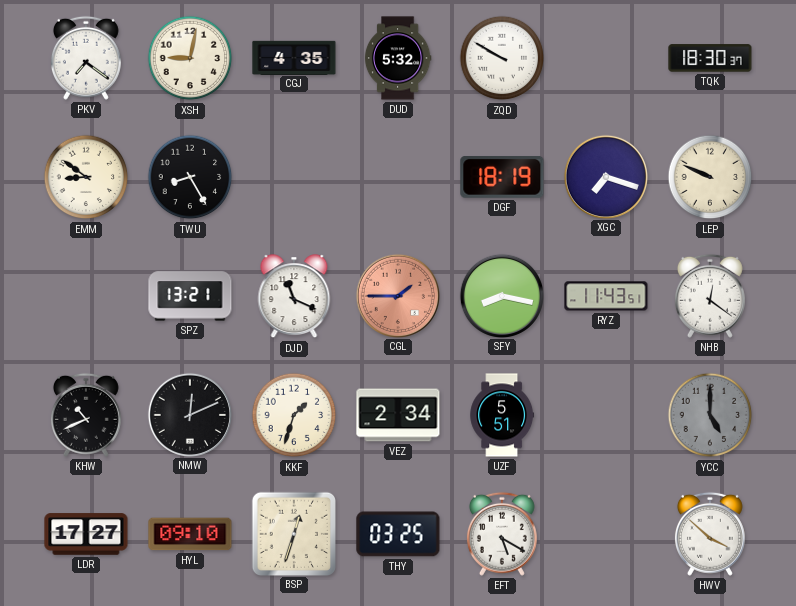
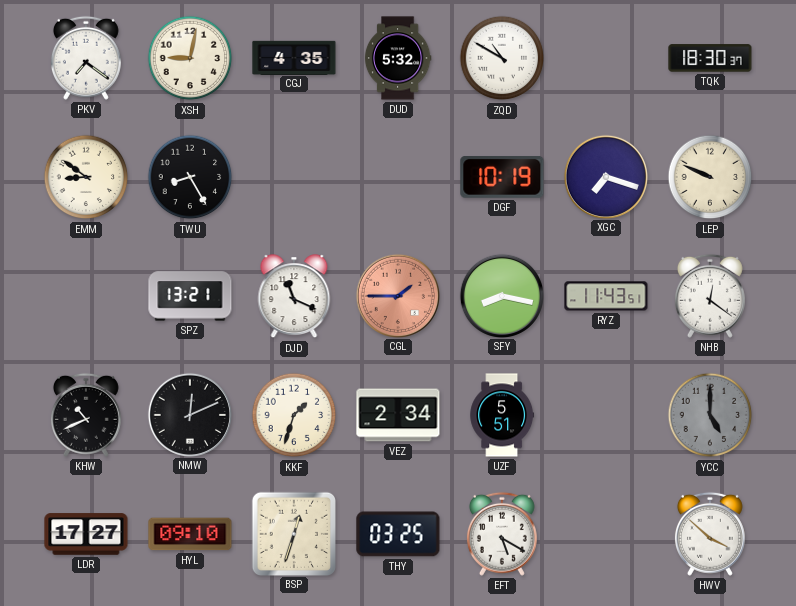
ZQD: 9:50 -> 10:50
DGF: 18:19 -> 10:19
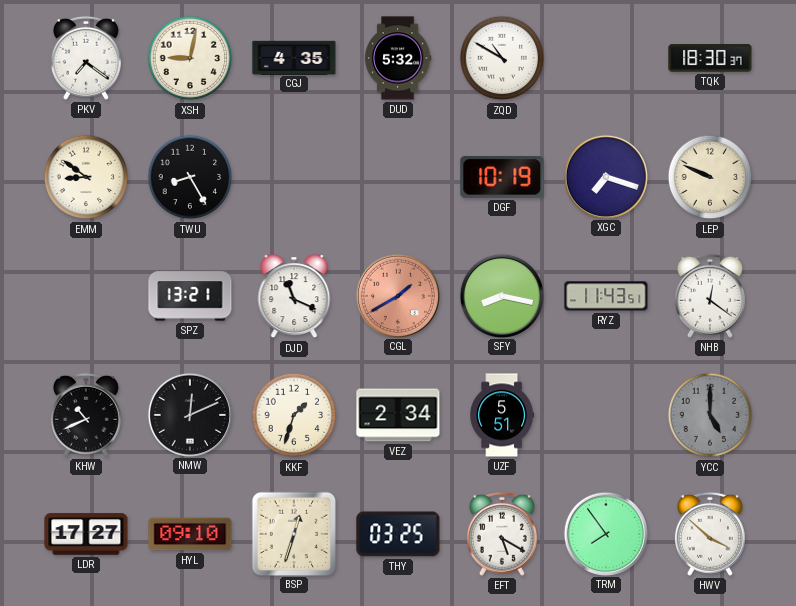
CGL: 1:45 -> 1:40
TRM: none -> 7:54
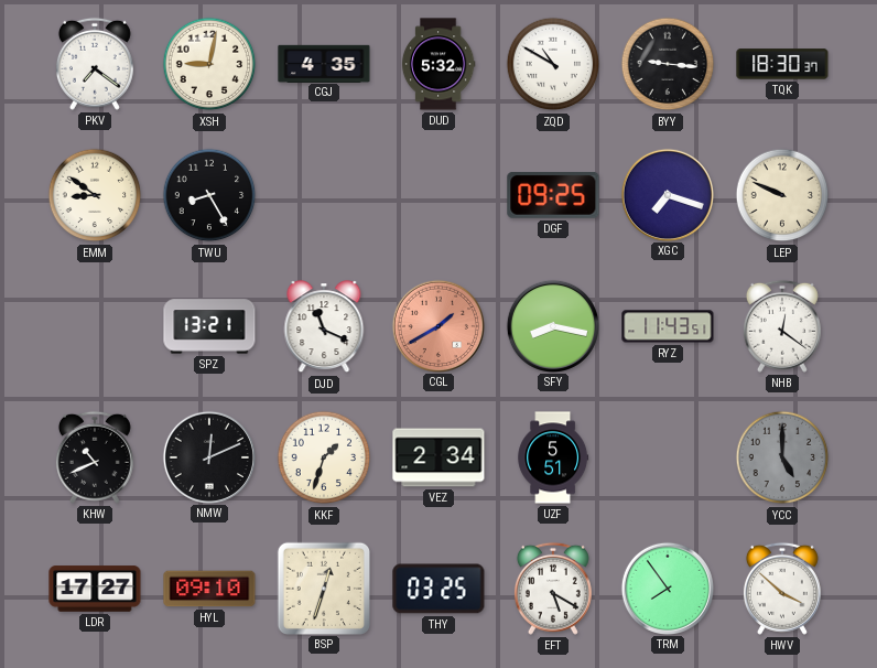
BYY: none -> 9:16
DGF: 10:19 -> 09:25
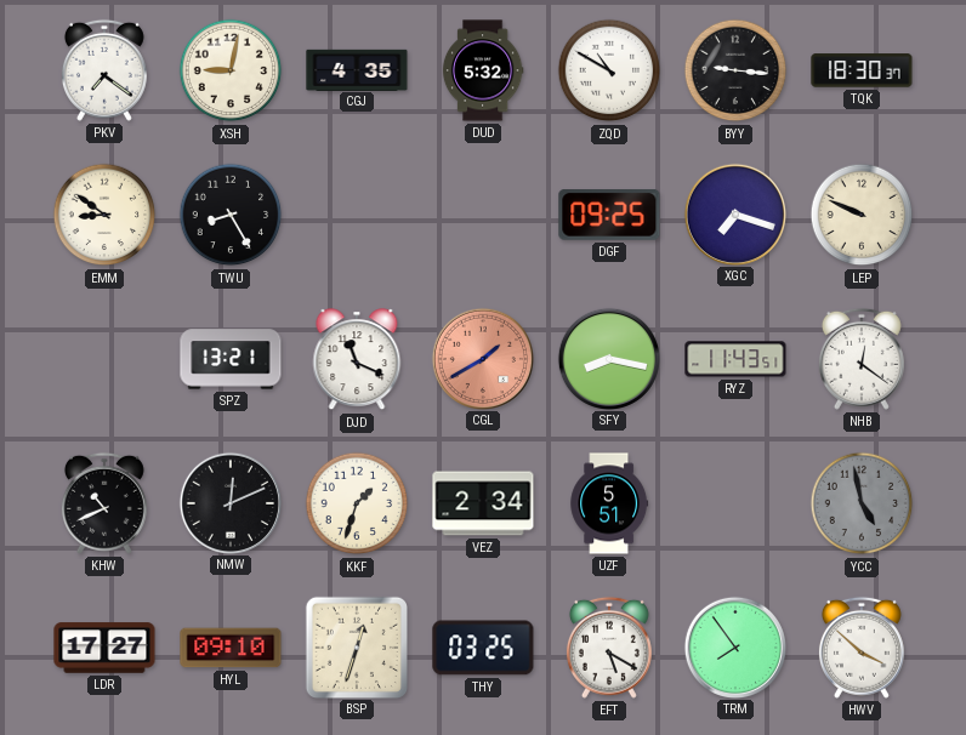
YCC: 5:00 -> 4:58
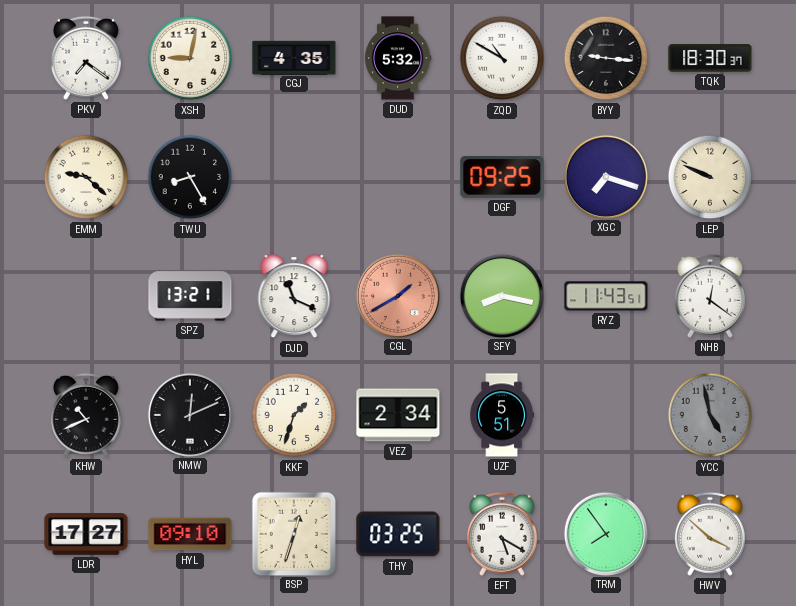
EMM: 8:51 -> 9:22
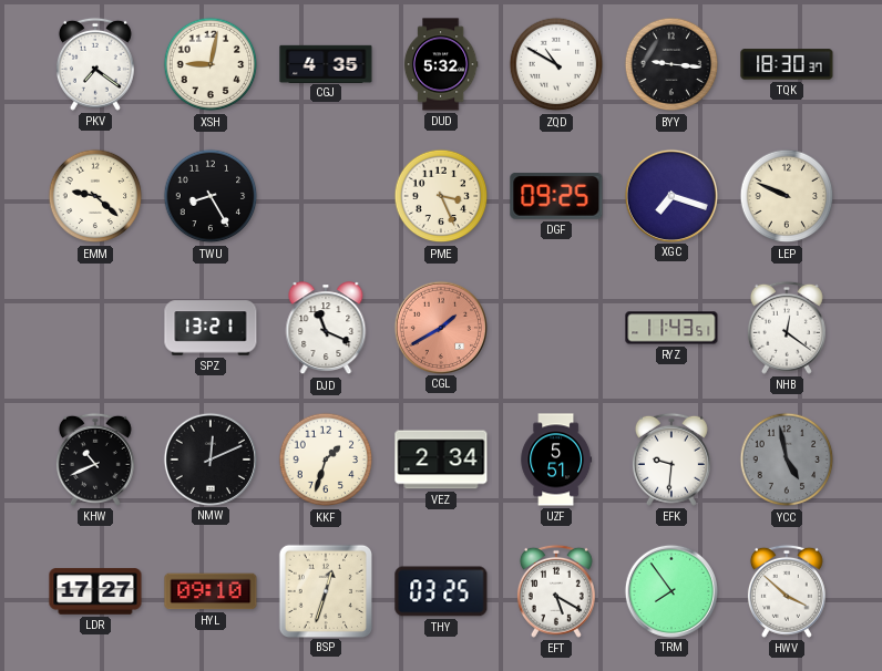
PME: none -> 3:26
SFY: 8:17 -> none
EFK: none -> 9:31
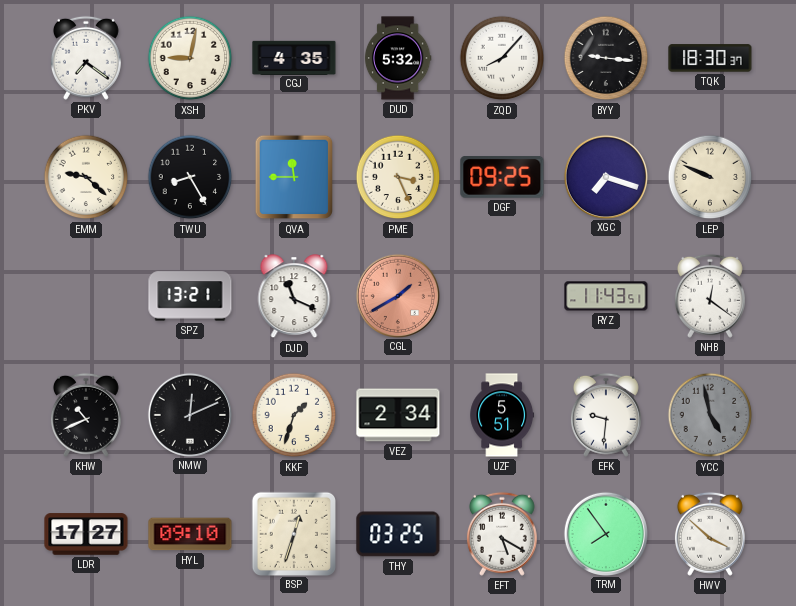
ZQD: 10:50 -> 8:07
QVA: none -> 11:45
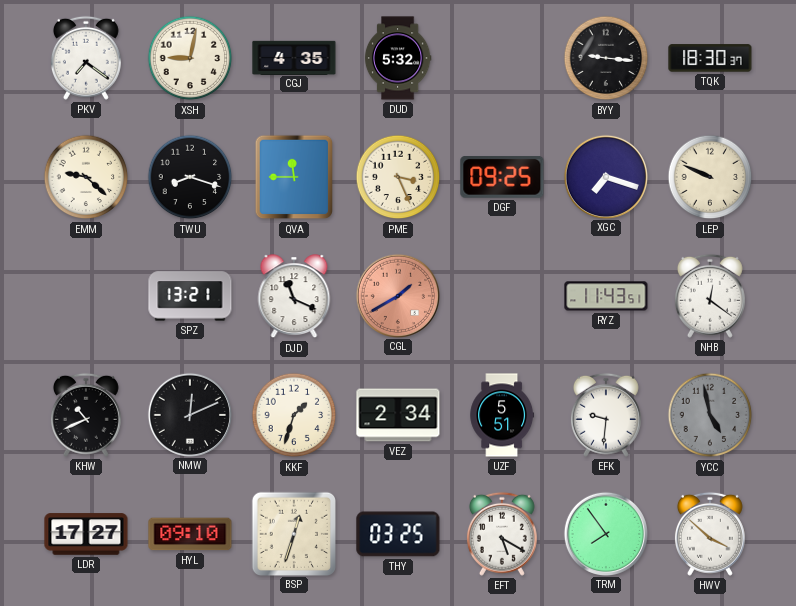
ZQD: 8:07 -> none
TWU: 8:25 -> 8:18
